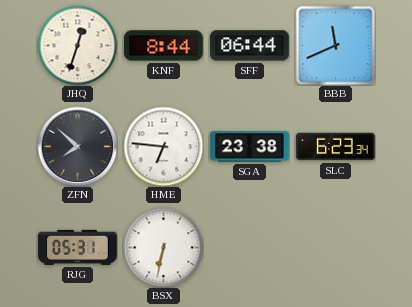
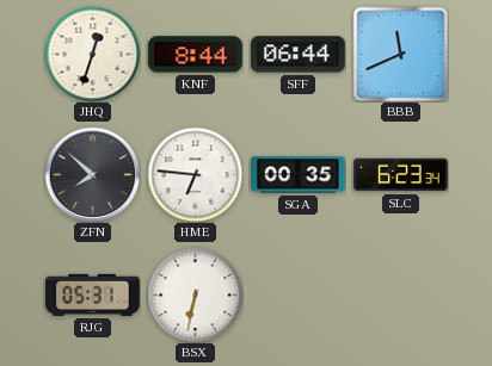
SGA: 23:38 -> 00:35
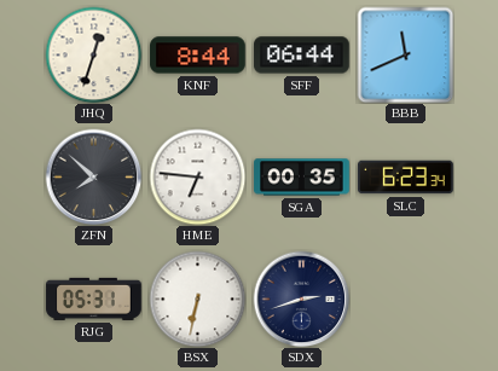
SDX: none -> 2:42
